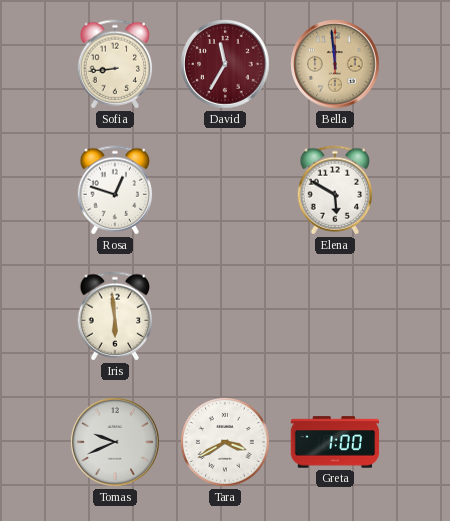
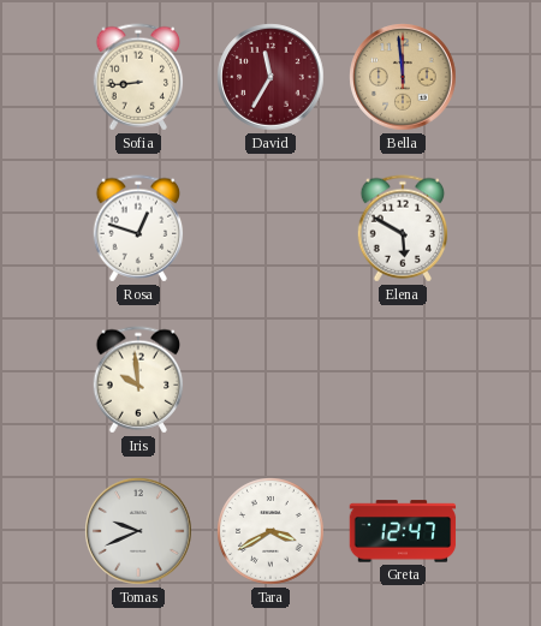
Iris: 5:59 -> 9:59
Greta: 1:00 -> 12:47
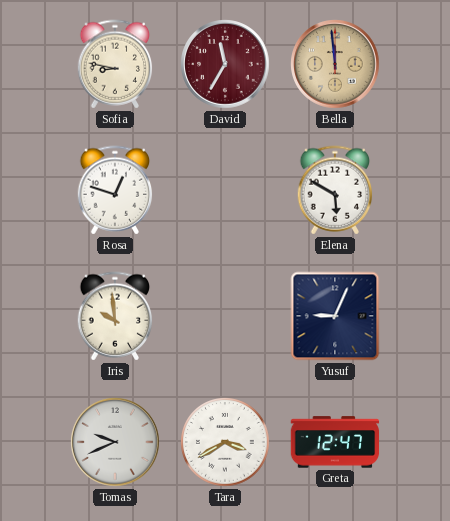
Sofia: 8:44 -> 8:47
Yusuf: none -> 9:04
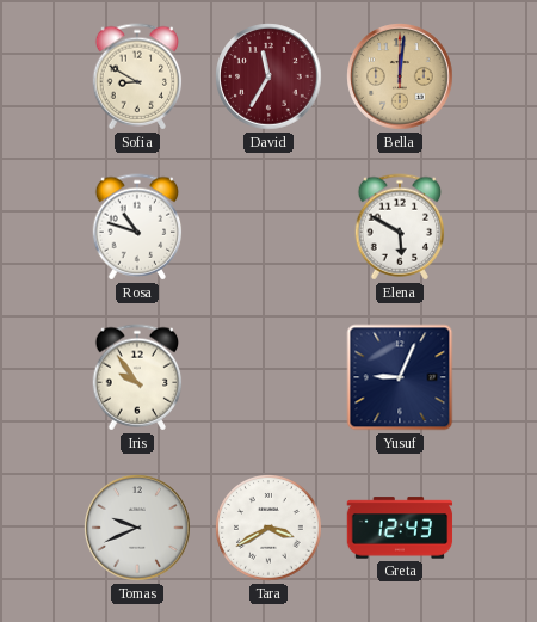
Sofia: 8:47 -> 8:50
Bella: 11:59 -> 12:01
Rosa: 12:48 -> 10:48
Iris: 9:59 -> 9:54
Greta: 12:47 -> 12:43
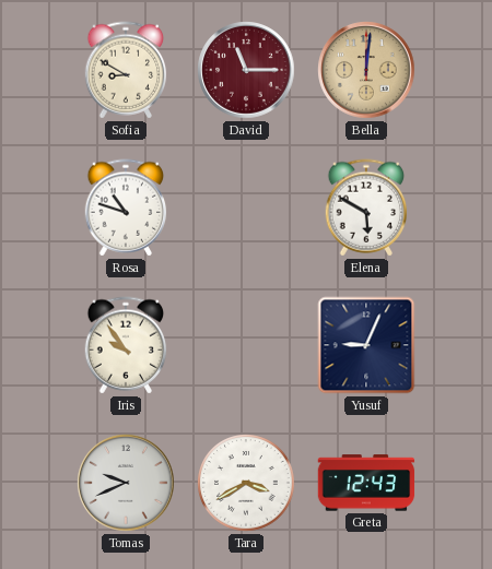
David: 11:35 -> 11:15
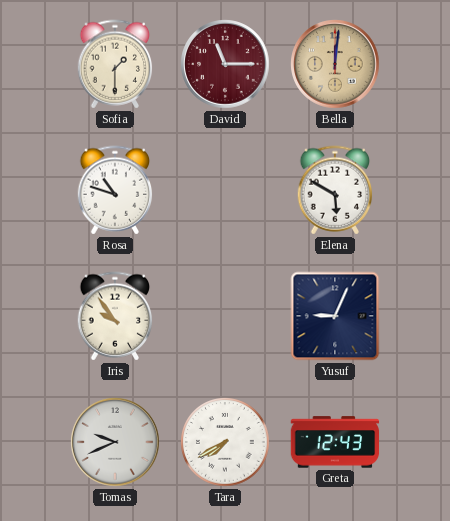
Sofia: 8:50 -> 1:30
Tara: 3:40 -> 7:40
